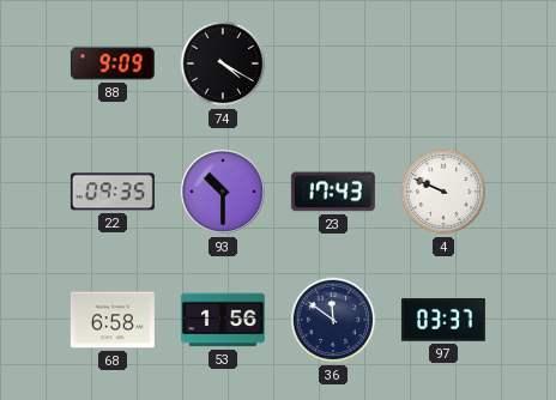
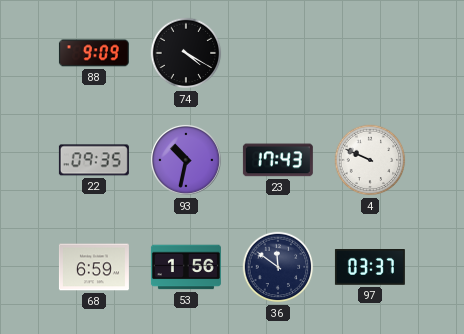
93: 10:30 -> 10:32
68: 6:58 -> 6:59
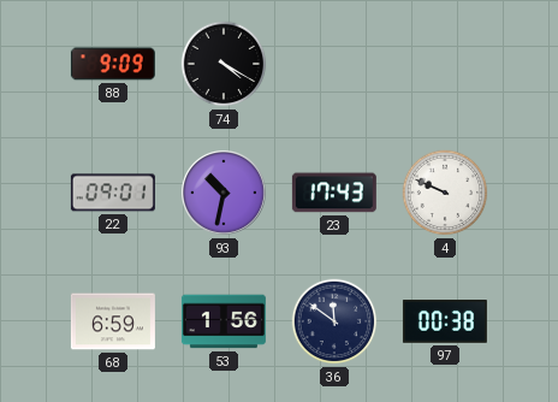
22: 09:35 -> 09:01
97: 03:37 -> 00:38
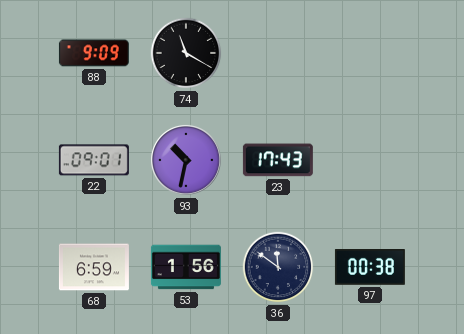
74: 4:20 -> 11:20
4: 9:49 -> none
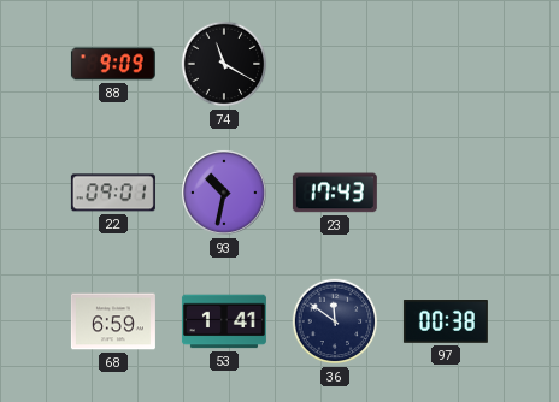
53: 1:56 -> 1:41
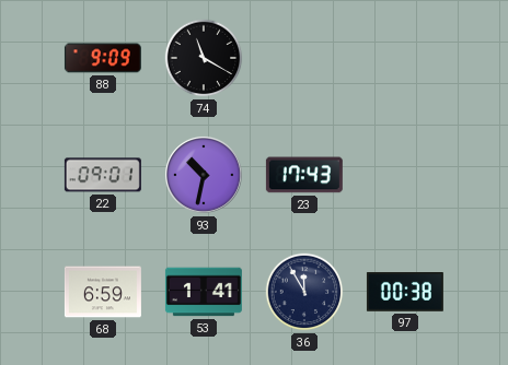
36: 11:51 -> 11:55
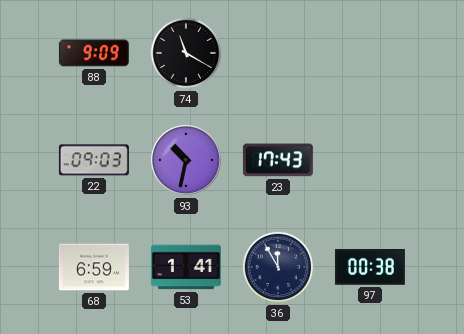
22: 09:01 -> 09:03
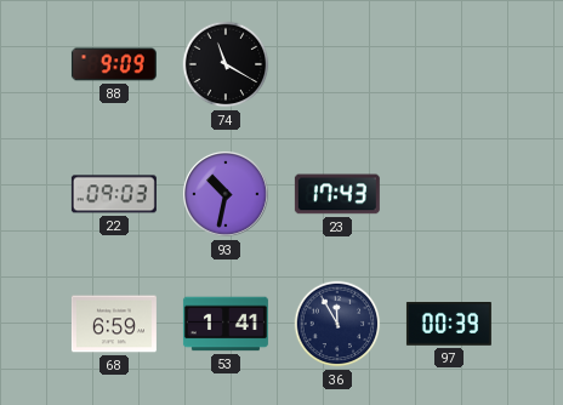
97: 00:38 -> 00:39
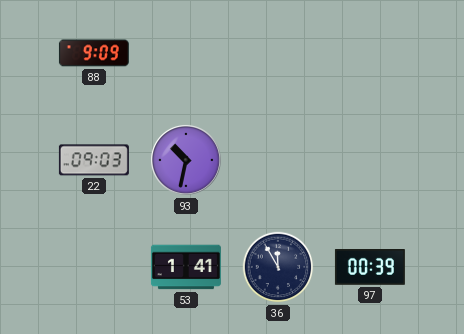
74: 11:20 -> none
23: 17:43 -> none
68: 6:59 -> none
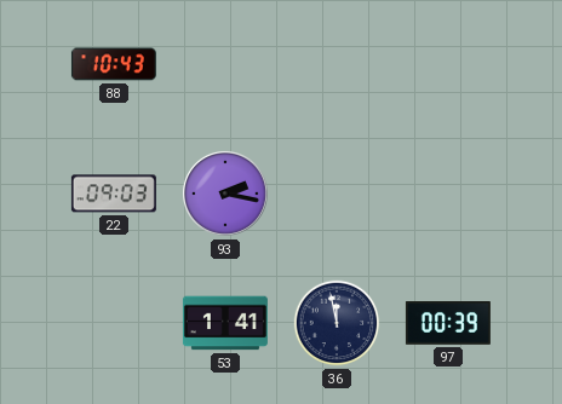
88: 9:09 -> 10:43
93: 10:32 -> 2:17
36: 11:55 -> 11:58
